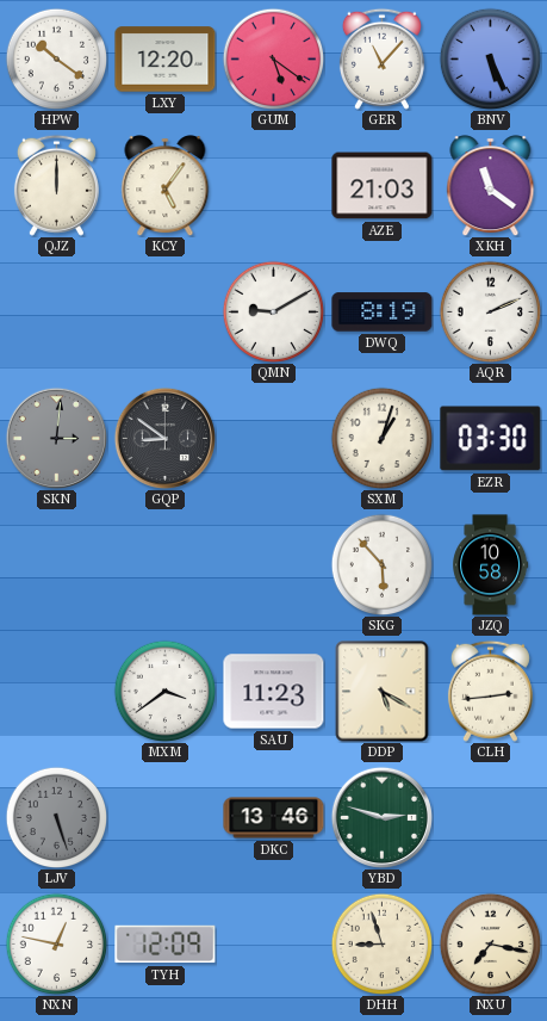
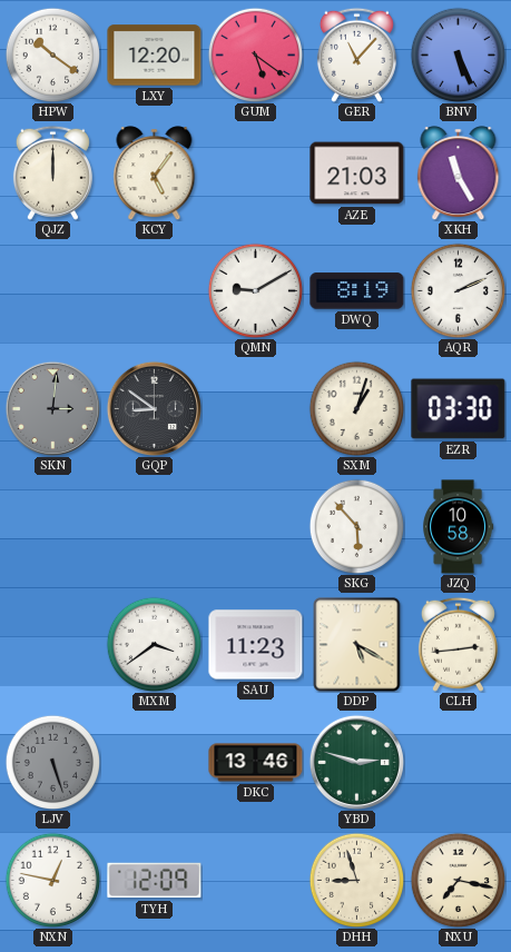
XKH: 11:21 -> 11:25
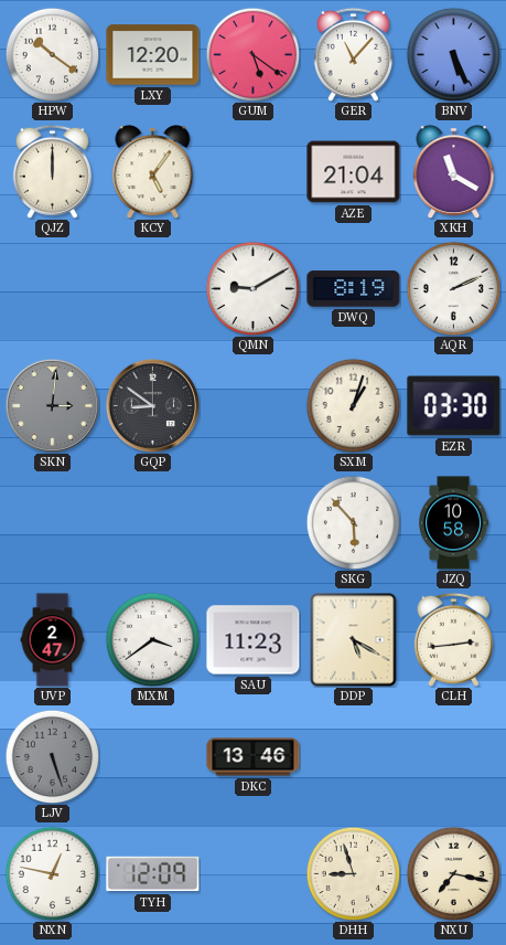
AZE: 21:03 -> 21:04
XKH: 11:25 -> 11:20
UVP: none -> 2:47
YBD: 2:48 -> none
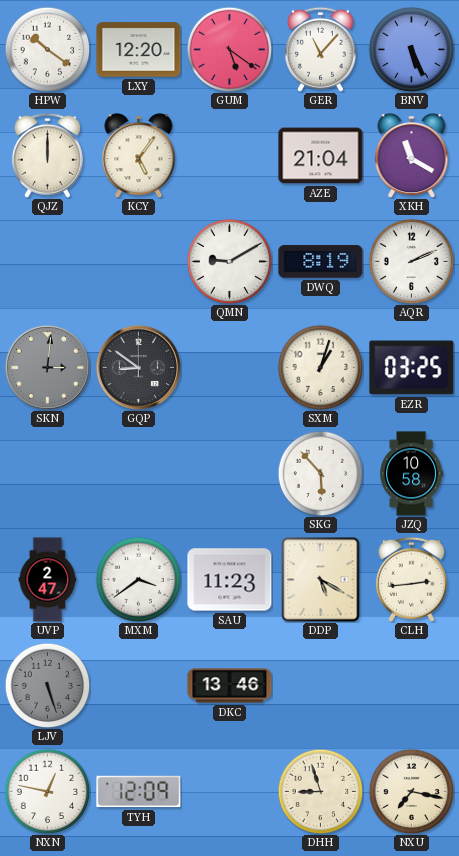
EZR: 03:30 -> 03:25
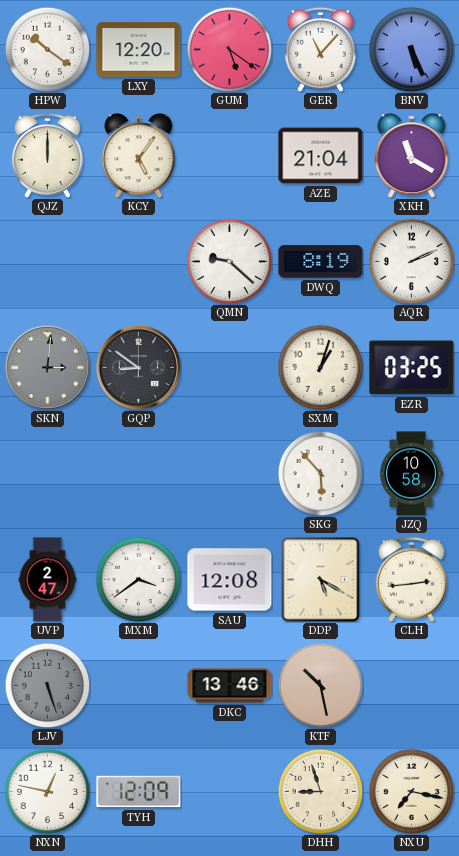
QMN: 9:10 -> 9:22
SAU: 11:23 -> 12:08
KTF: none -> 10:28
